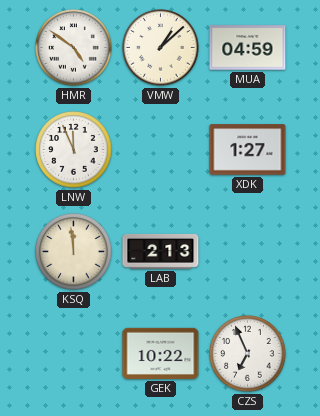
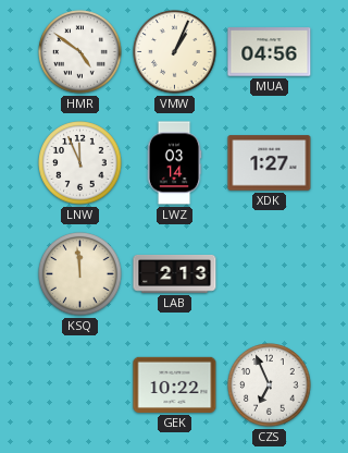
VMW: 1:08 -> 1:04
MUA: 04:59 -> 04:56
LWZ: none -> 03:14
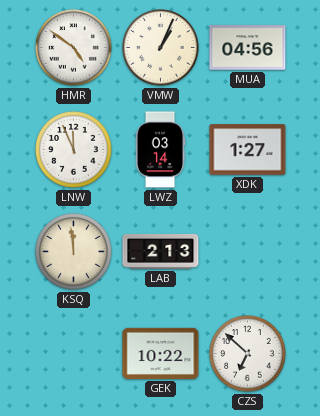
CZS: 6:56 -> 6:52
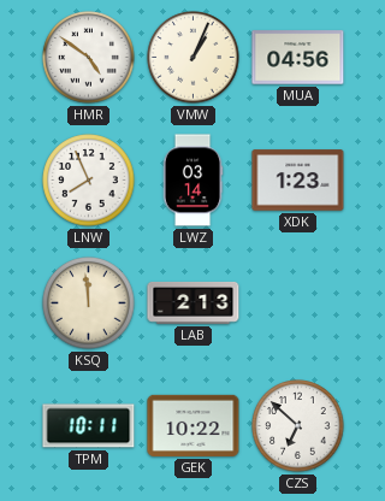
LNW: 11:56 -> 7:56
XDK: 1:27 -> 1:23
TPM: none -> 10:11
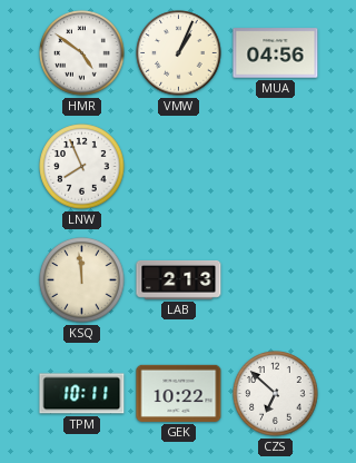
LWZ: 03:14 -> none
XDK: 1:23 -> none
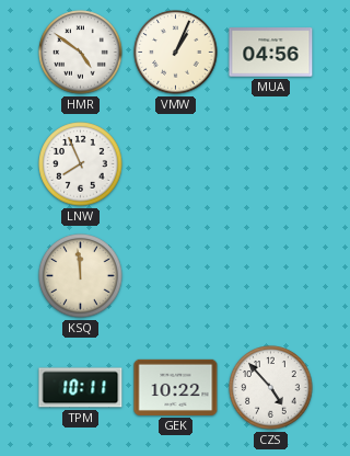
LAB: 2:13 -> none
CZS: 6:52 -> 4:53
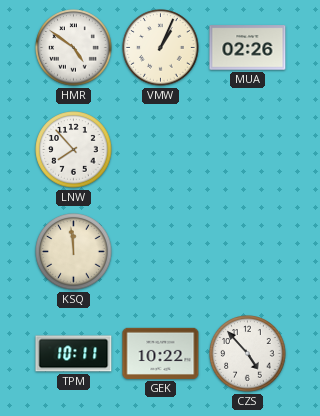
MUA: 04:56 -> 02:26
LNW: 7:56 -> 7:53
